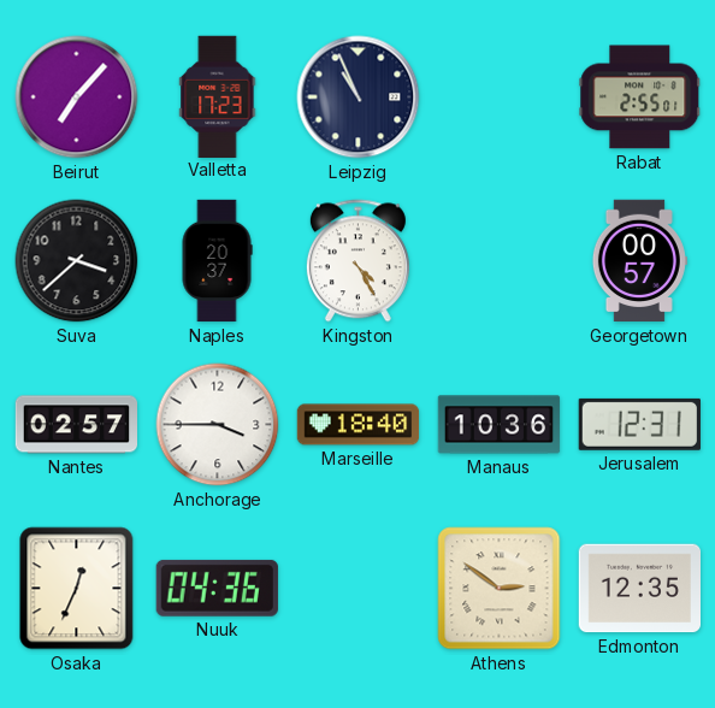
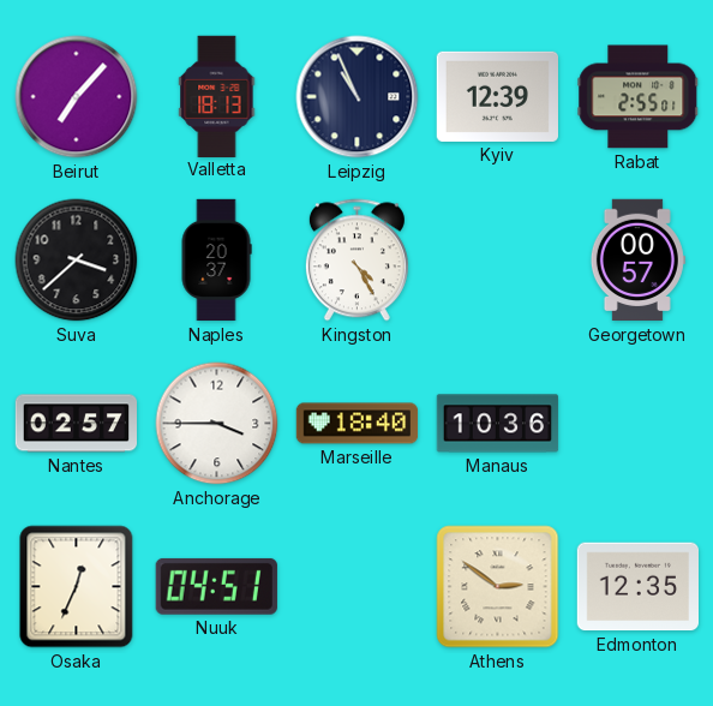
Valletta: 17:23 -> 18:13
Kyiv: none -> 12:39
Jerusalem: 12:31 -> none
Nuuk: 04:36 -> 04:51
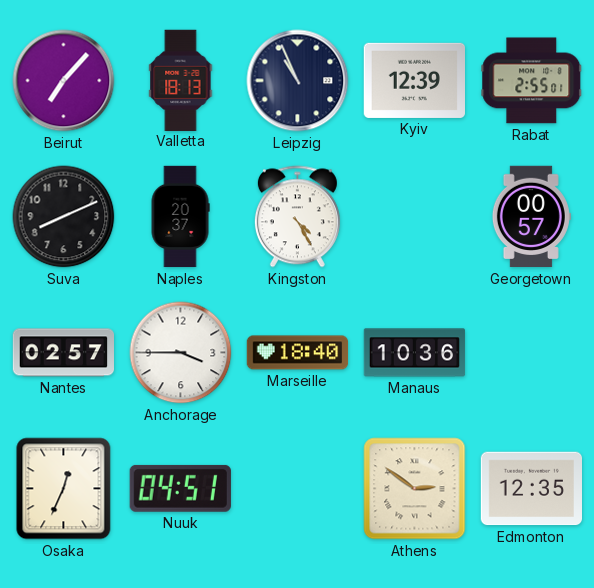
Suva: 3:38 -> 8:11
